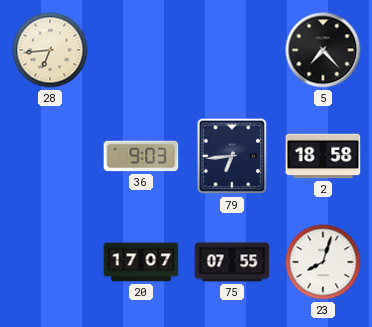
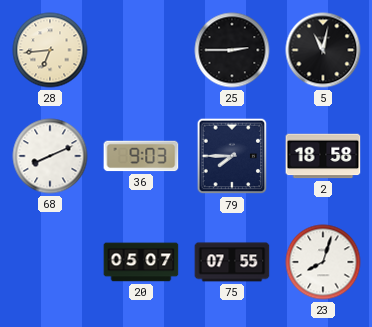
25: none -> 2:45
5: 7:23 -> 11:02
68: none -> 8:11
79: 6:44 -> 7:45
20: 17:07 -> 05:07
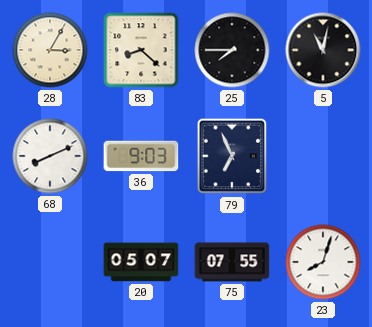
28: 6:44 -> 3:05
83: none -> 8:22
25: 2:45 -> 7:45
79: 7:45 -> 6:56
2: 18:58 -> none
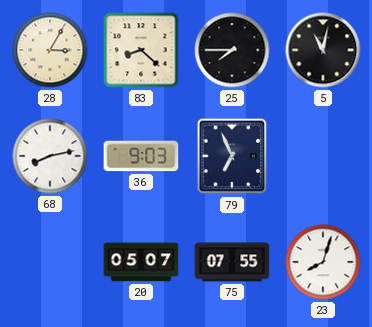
68: 8:11 -> 8:13
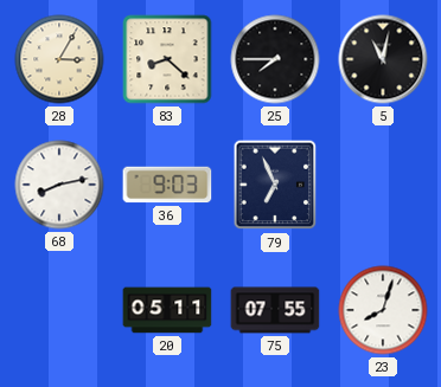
20: 05:07 -> 05:11
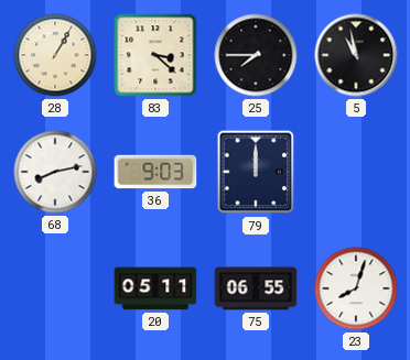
28: 3:05 -> 1:05
83: 8:22 -> 3:22
5: 11:02 -> 10:58
79: 6:56 -> 12:00
75: 07:55 -> 06:55
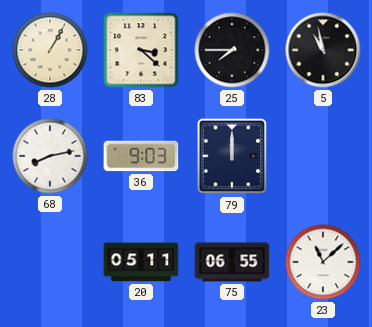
23: 8:03 -> 11:08
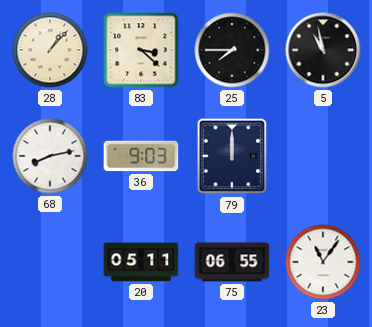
28: 1:05 -> 1:07
23: 11:08 -> 11:06
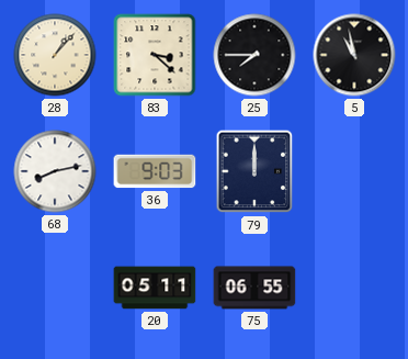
23: 11:06 -> none
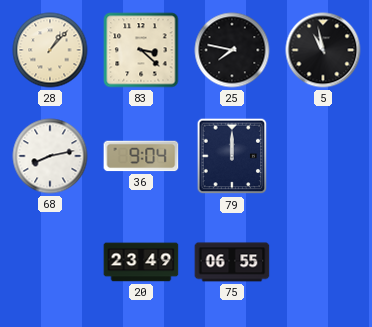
25: 7:45 -> 7:47
36: 9:03 -> 9:04
20: 05:11 -> 23:49
